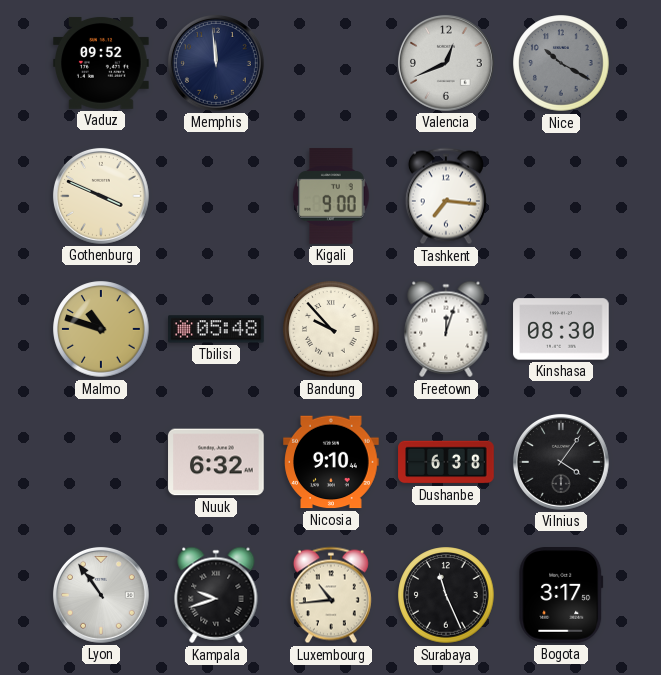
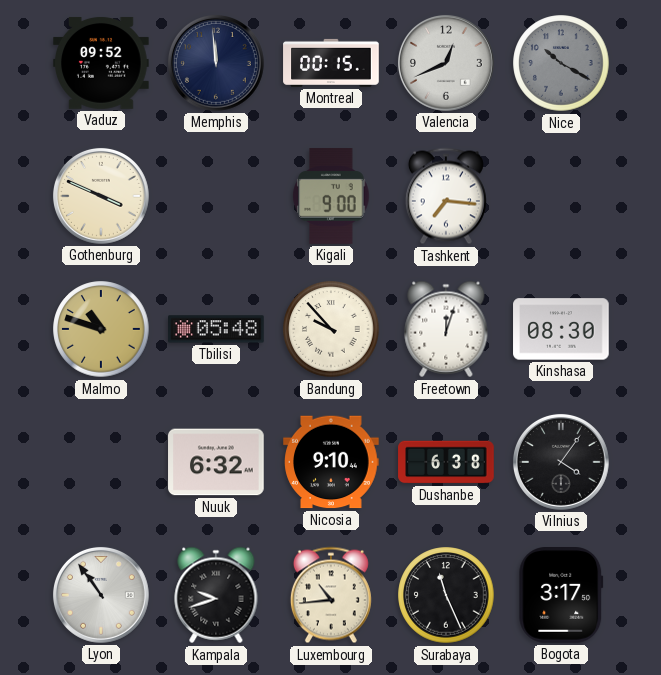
Montreal: none -> 00:15
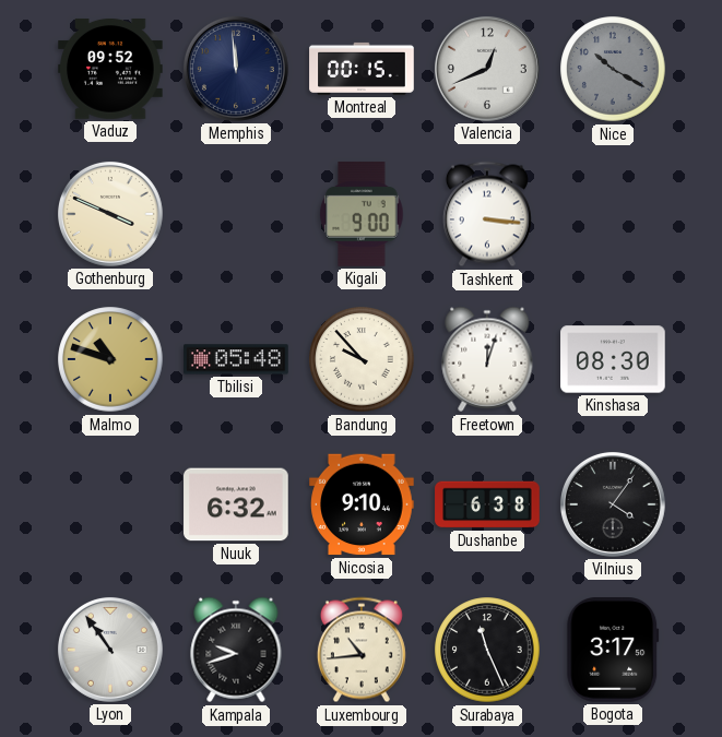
Tashkent: 7:16 -> 3:16
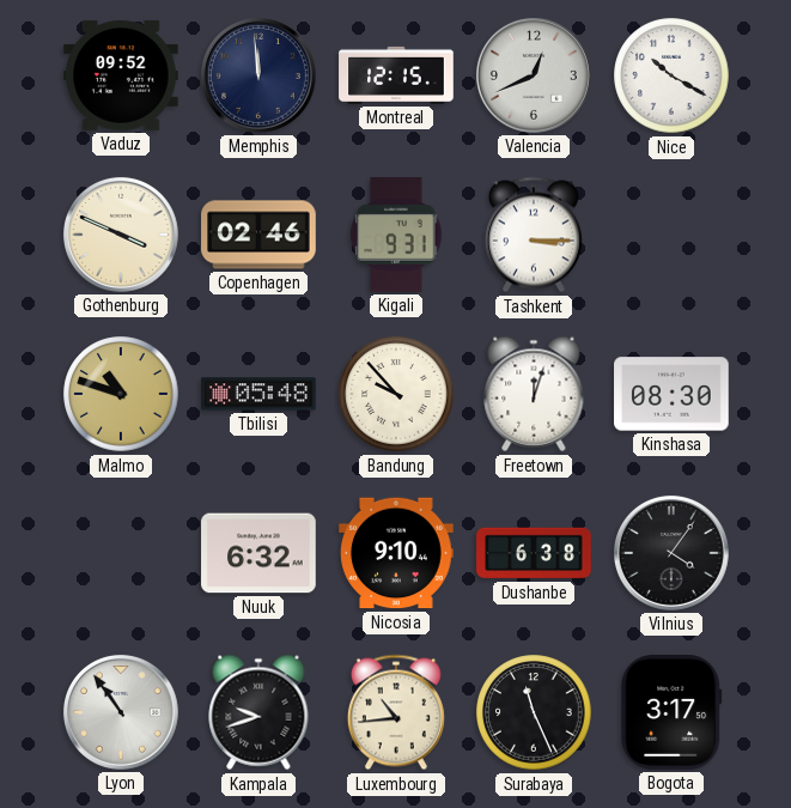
Montreal: 00:15 -> 12:15
Nice dial: grey -> white
Copenhagen: none -> 02:46
Kigali: 9:00 -> 9:31
Tashkent: 3:16 -> 3:15
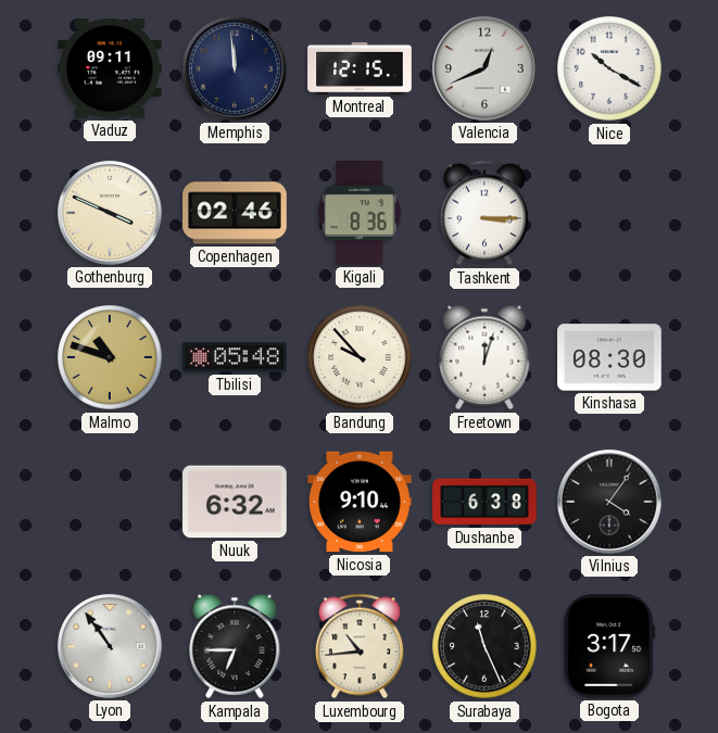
Vaduz: 09:52 -> 09:11
Kigali: 9:31 -> 8:36
Kampala: 9:42 -> 6:45
